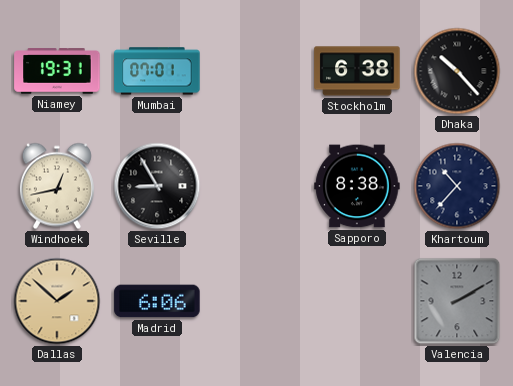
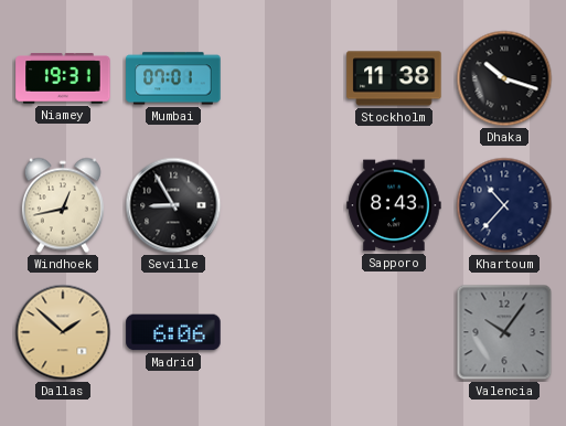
Stockholm: 6:38 -> 11:38
Dhaka: 10:23 -> 10:18
Sapporo: 8:38 -> 8:43
Valencia: 2:10 -> 10:06
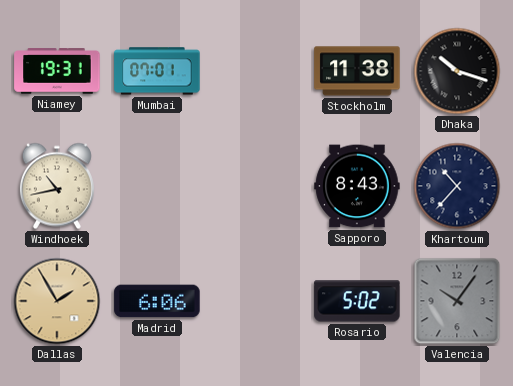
Windhoek: 12:43 -> 10:43
Seville: 8:55 -> none
Dallas: 1:52 -> 1:55
Rosario: none -> 5:02
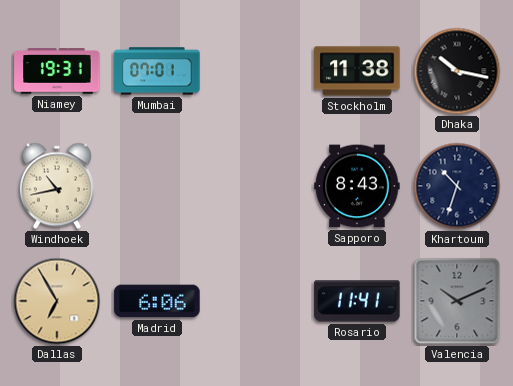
Dhaka: 10:18 -> 10:17
Khartoum: 10:37 -> 10:33
Dallas: 1:55 -> 6:55
Rosario: 5:02 -> 11:41
Valencia: 10:06 -> 10:11
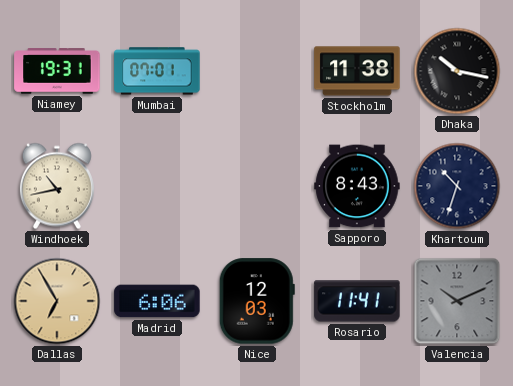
Nice: none -> 12:03
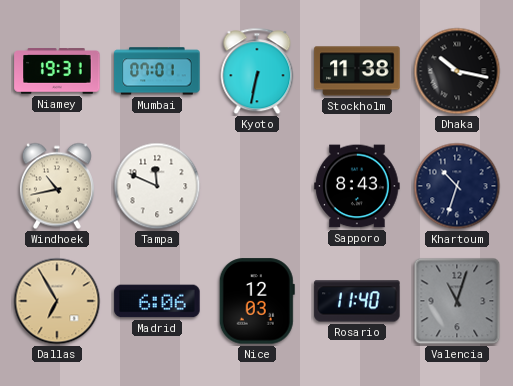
Kyoto: none -> 6:32
Tampa: none -> 11:49
Rosario: 11:41 -> 11:40
Valencia: 10:11 -> 11:03
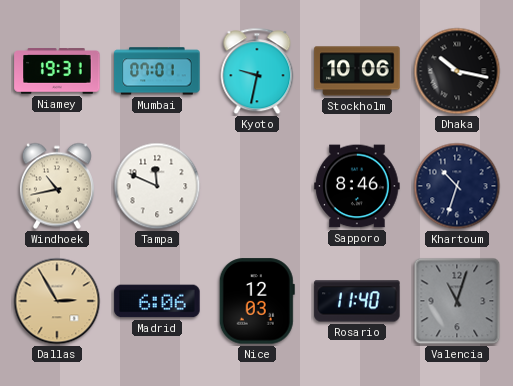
Kyoto: 6:32 -> 9:32
Stockholm: 11:38 -> 10:06
Sapporo: 8:43 -> 8:46
Dallas: 6:55 -> 2:55
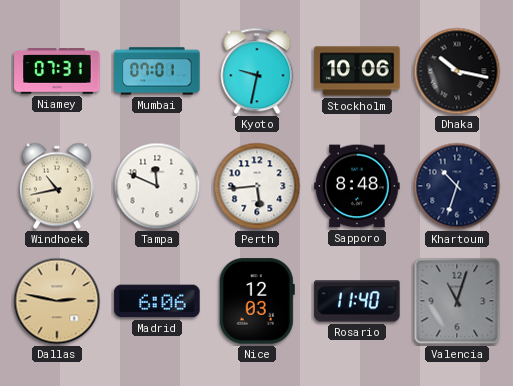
Niamey: 19:31 -> 07:31
Perth: none -> 5:44
Sapporo: 8:46 -> 8:48
Dallas: 2:55 -> 2:47
